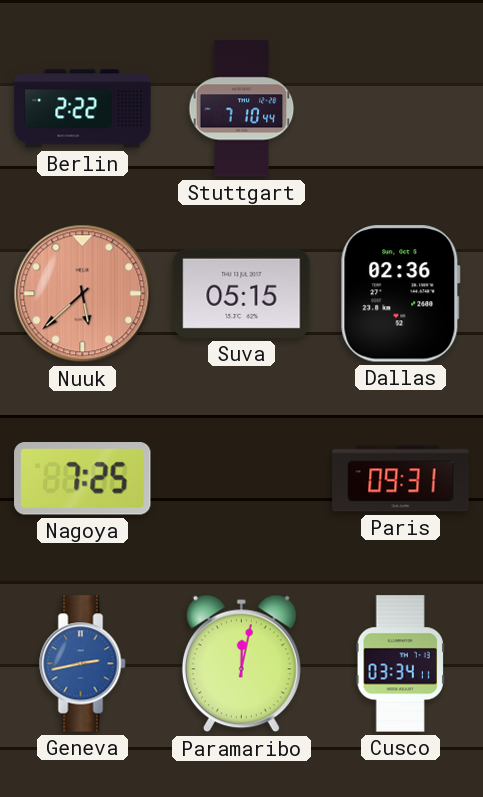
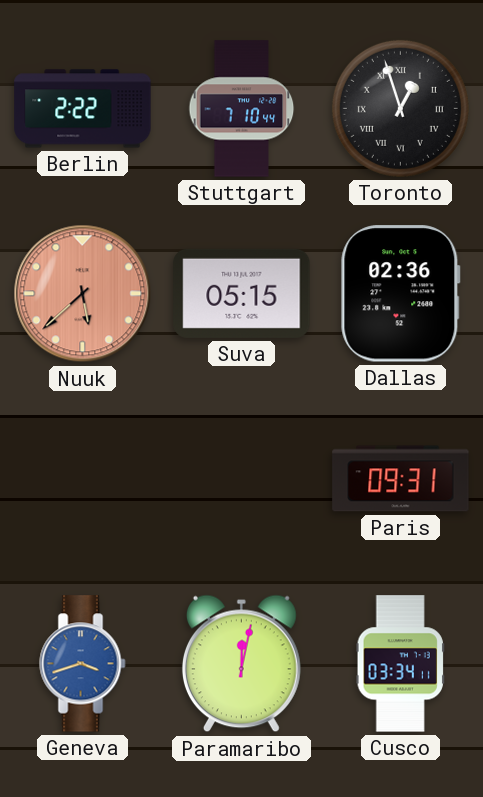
Toronto: none -> 12:57
Nagoya: 7:25 -> none
Geneva: 2:43 -> 3:42
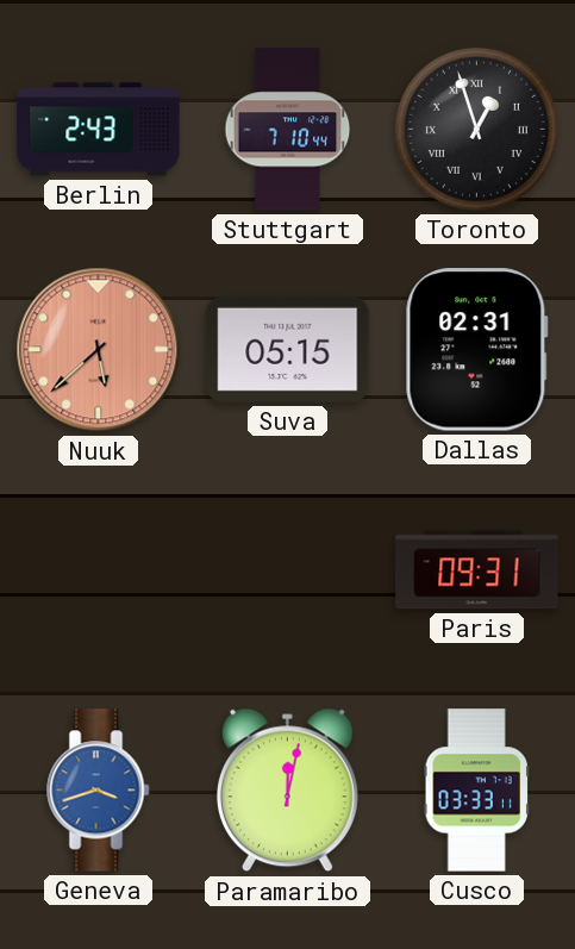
Berlin: 2:22 -> 2:43
Dallas: 02:36 -> 02:31
Cusco: 03:34 -> 03:33
